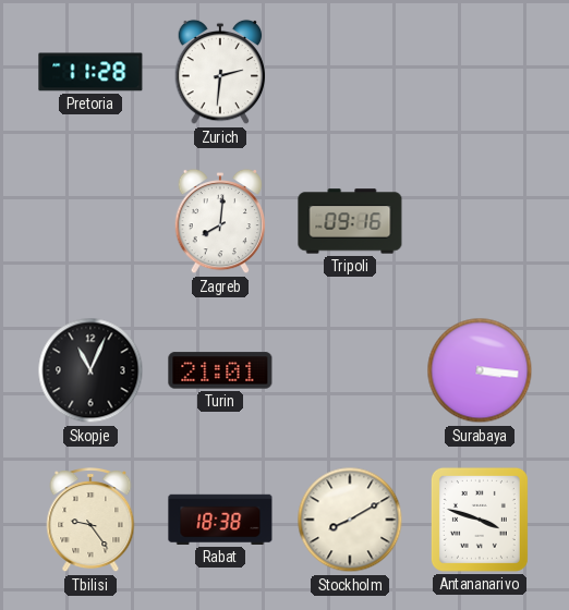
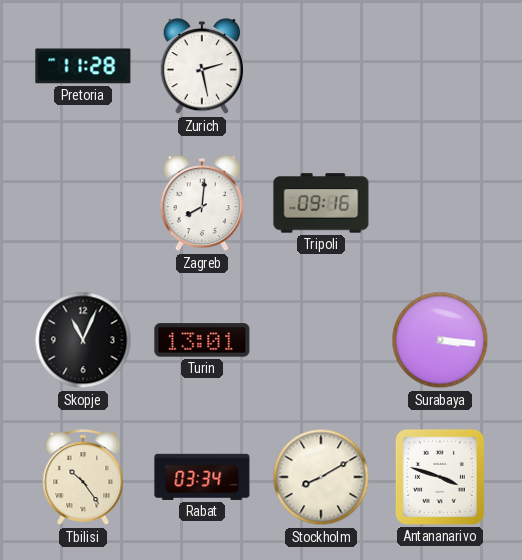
Zurich: 2:31 -> 2:28
Turin: 21:01 -> 13:01
Tbilisi: 9:24 -> 10:24
Rabat: 18:38 -> 03:34
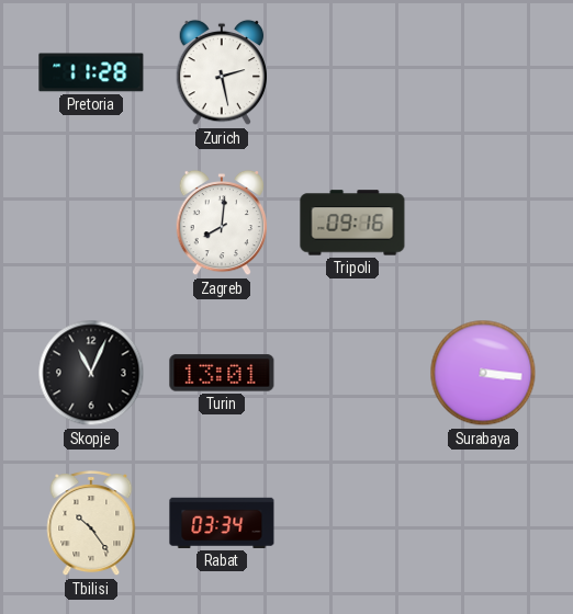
Stockholm: 8:10 -> none
Antananarivo: 3:48 -> none
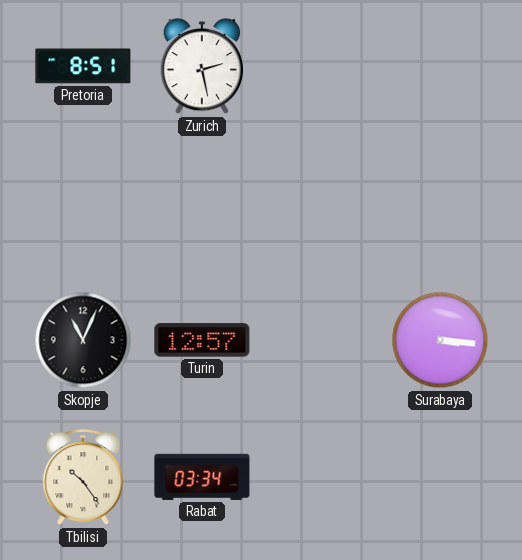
Pretoria: 11:28 -> 8:51
Zagreb: 8:01 -> none
Tripoli: 09:16 -> none
Turin: 13:01 -> 12:57
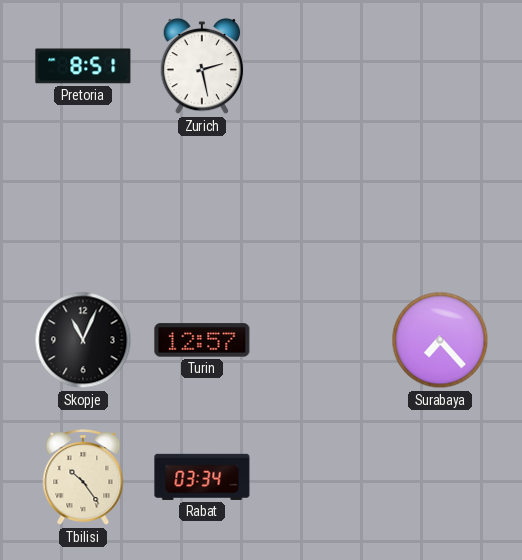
Surabaya: 3:16 -> 7:23
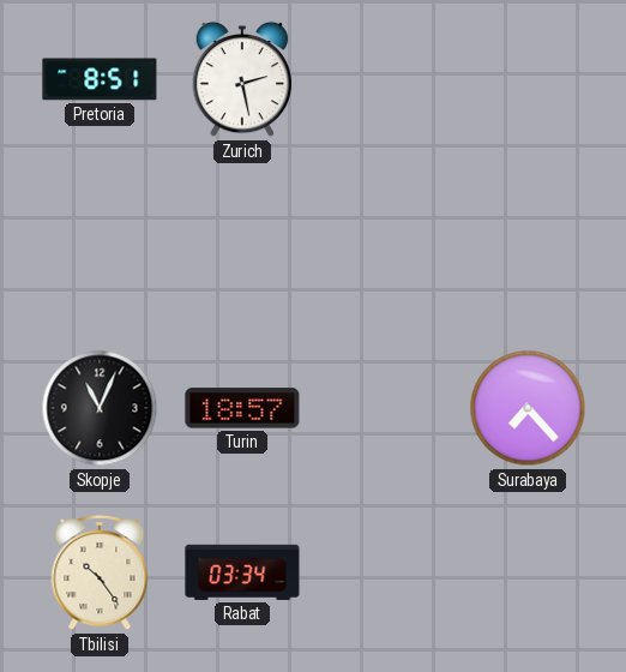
Turin: 12:57 -> 18:57
